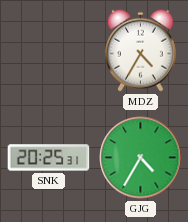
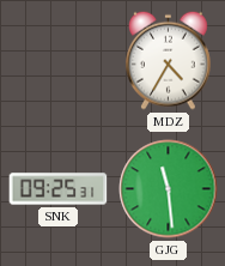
SNK: 20:25 -> 09:25
GJG: 4:35 -> 11:29
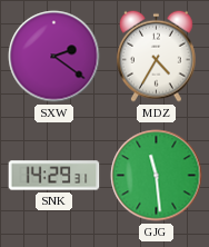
SXW: none -> 2:21
SNK: 09:25 -> 14:29
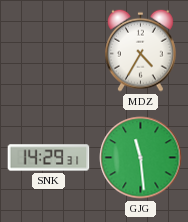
SXW: 2:21 -> none
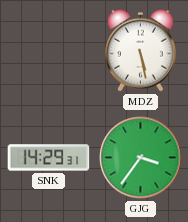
MDZ: 4:35 -> 5:28
GJG: 11:29 -> 3:36
